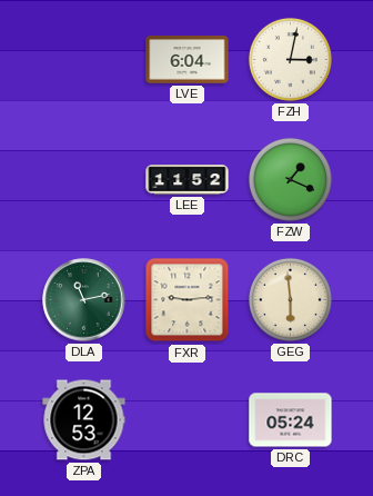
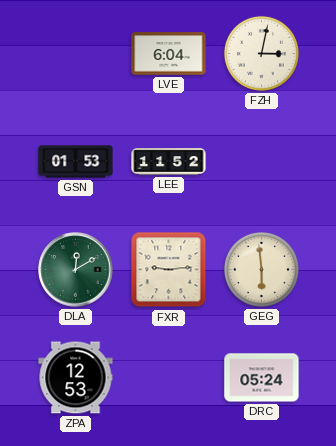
GSN: none -> 01:53
FZW: 1:19 -> none
DLA: 11:13 -> 12:10
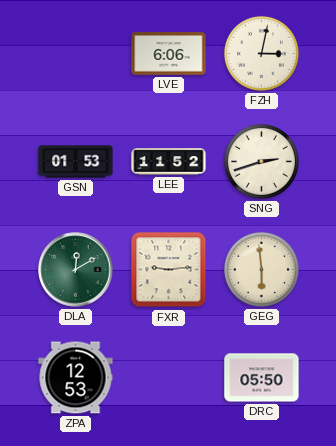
LVE: 6:04 -> 6:06
SNG: none -> 2:42
DRC: 05:24 -> 05:50
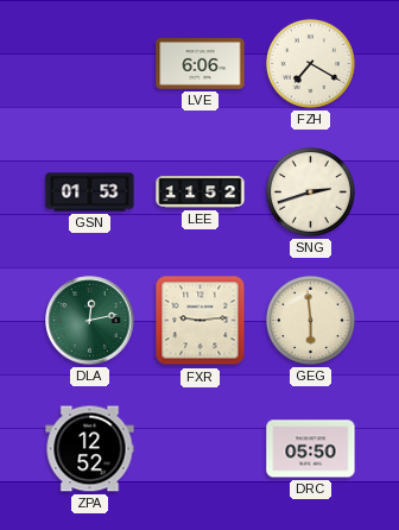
FZH: 3:02 -> 7:20
DLA: 12:10 -> 12:13
ZPA: 12:53 -> 12:52
